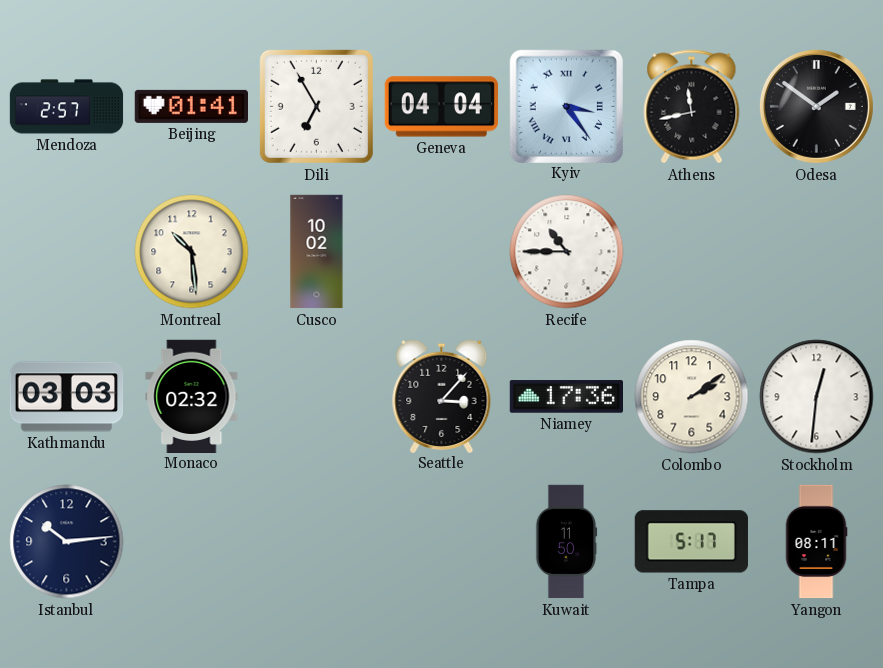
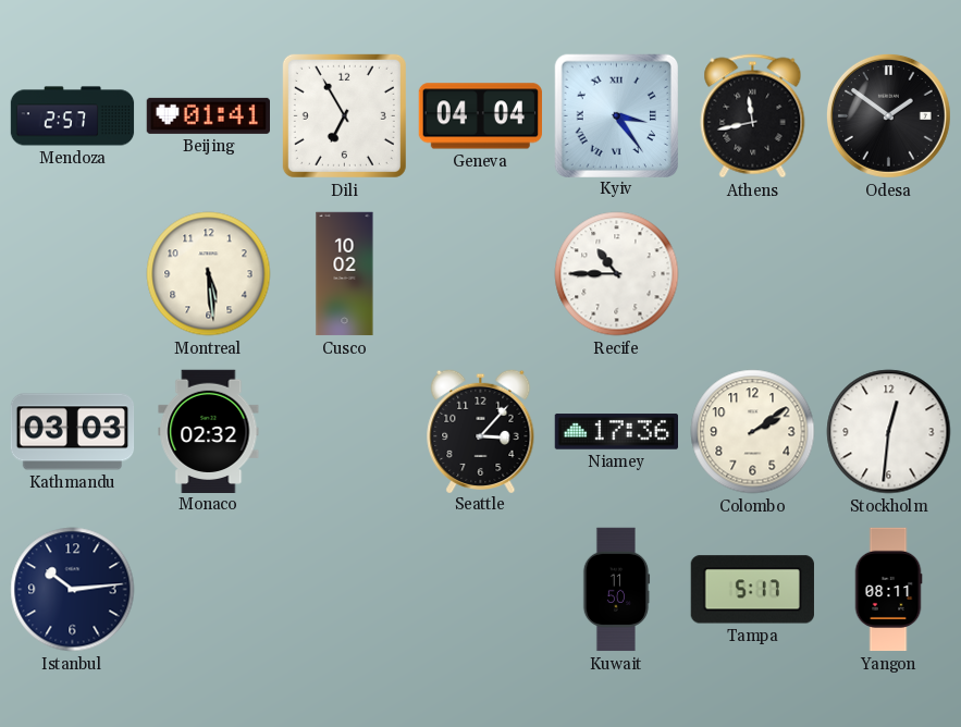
Montreal: 10:29 -> 5:29
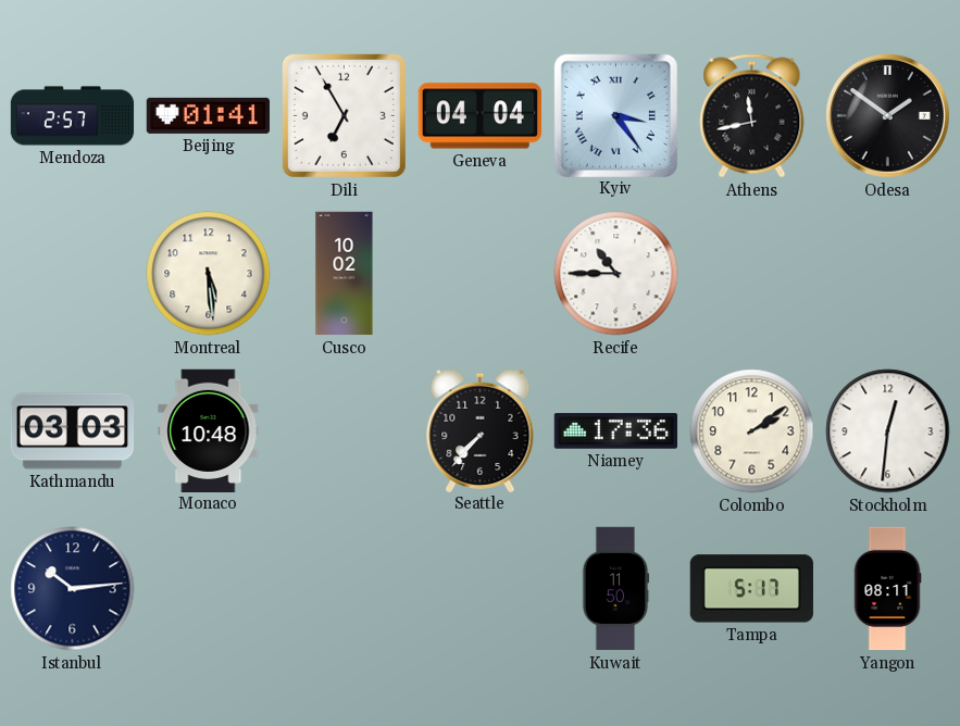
Monaco: 02:32 -> 10:48
Seattle: 3:07 -> 7:37
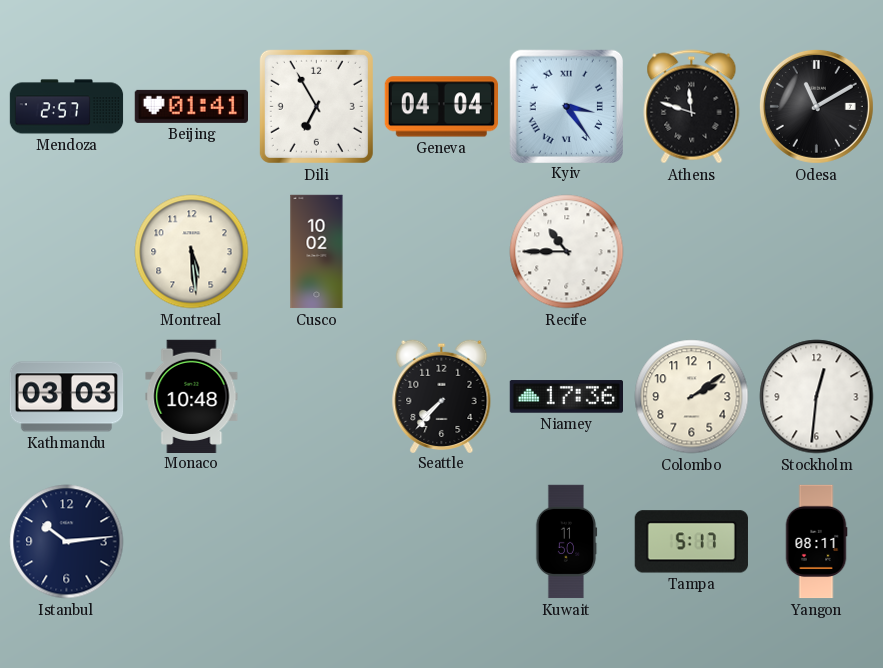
Athens: 11:43 -> 11:48
Odesa: 1:51 -> 11:10
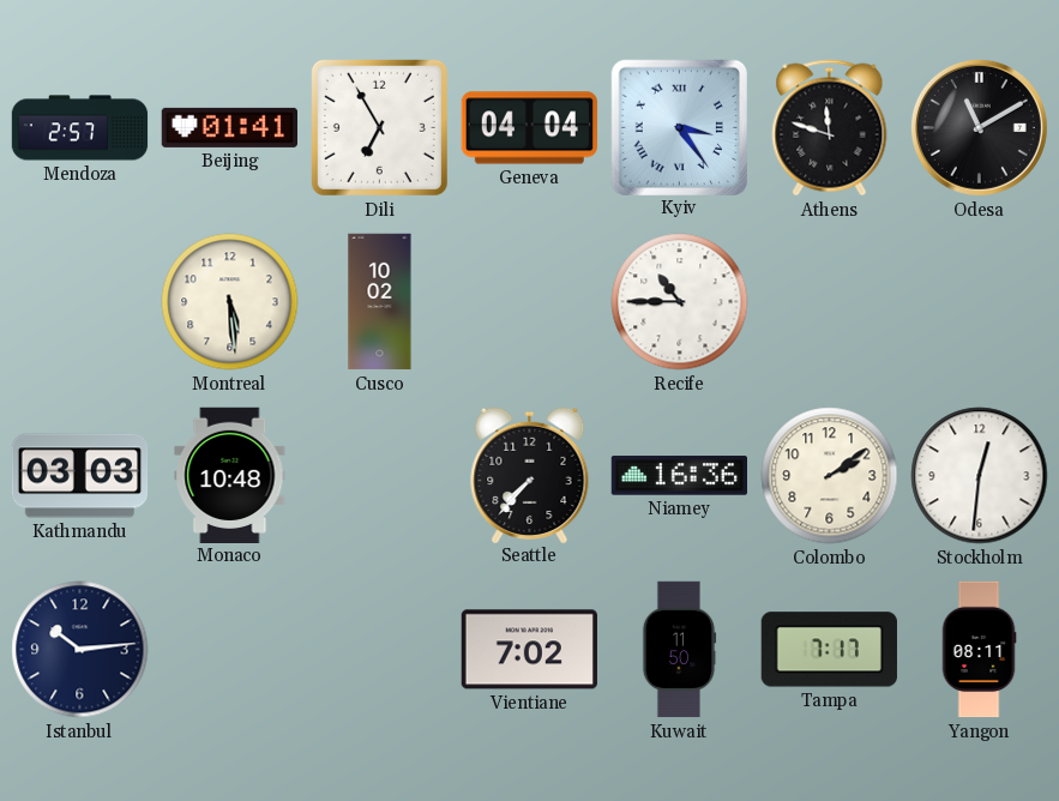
Niamey: 17:36 -> 16:36
Vientiane: none -> 7:02
Tampa: 5:17 -> 7:17
